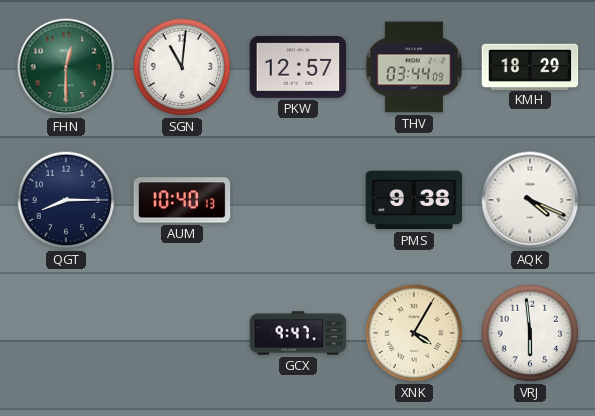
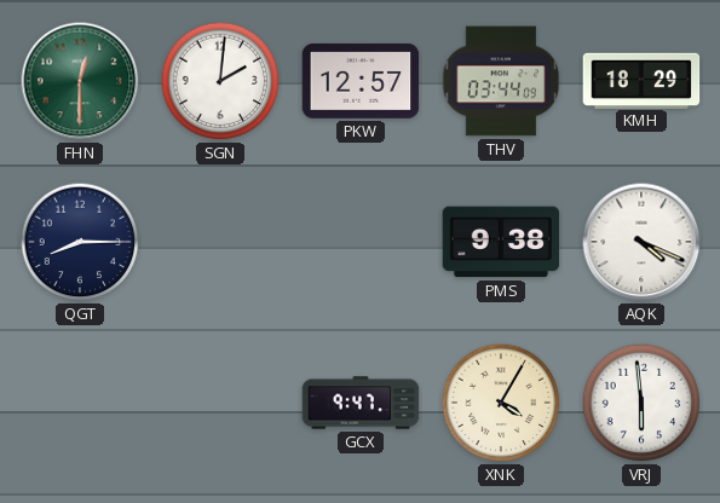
SGN: 11:01 -> 2:01
AUM: 10:40 -> none
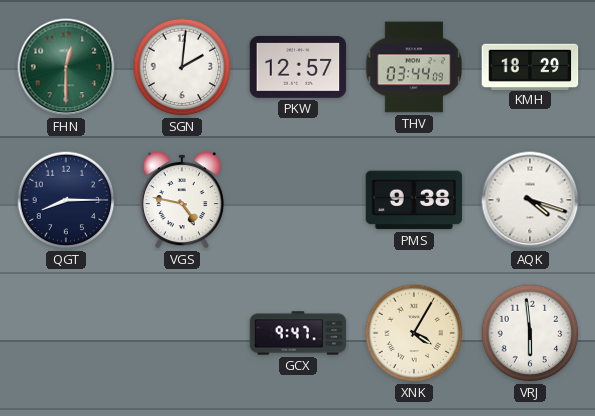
VGS: none -> 4:47
AQK: 4:19 -> 4:18
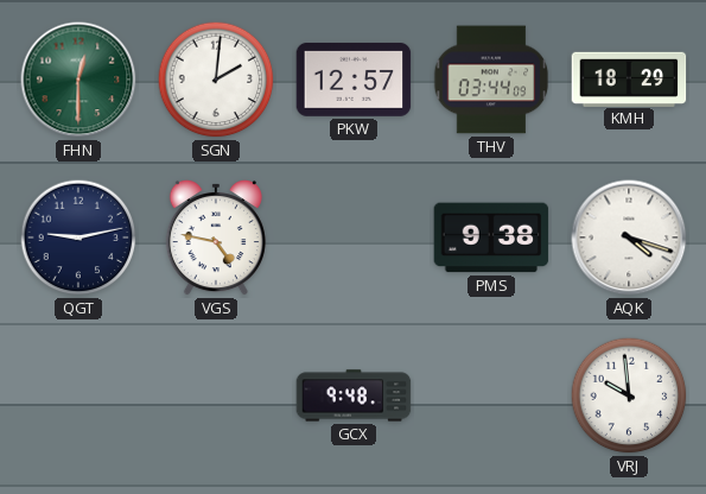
QGT: 8:15 -> 9:13
GCX: 9:47 -> 9:48
XNK: 4:05 -> none
VRJ: 5:59 -> 9:59
